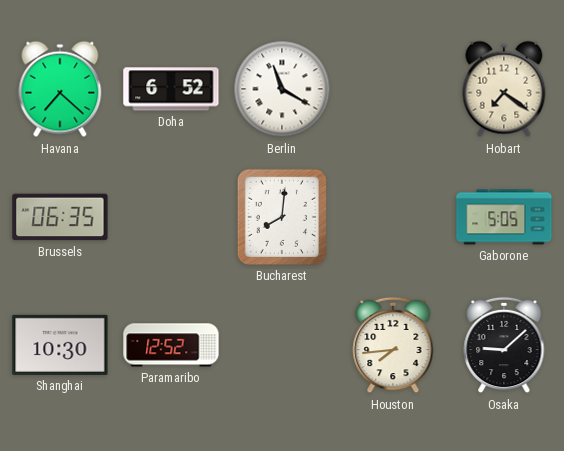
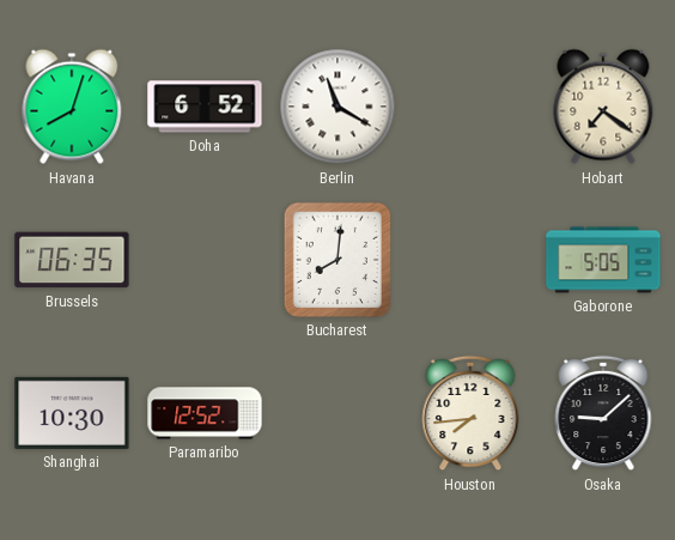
Havana: 7:22 -> 8:03
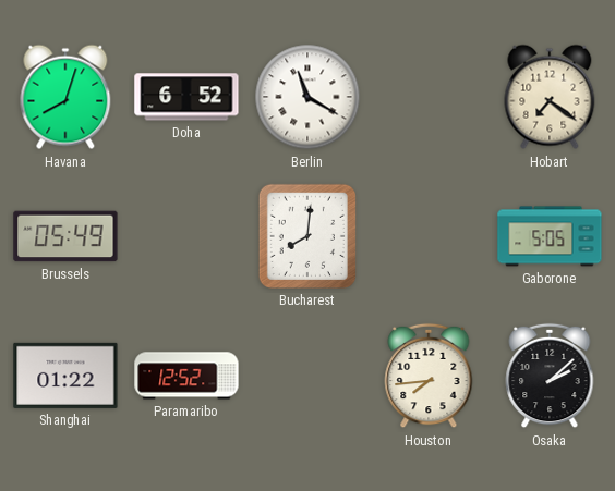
Brussels: 06:35 -> 05:49
Shanghai: 10:30 -> 01:22
Osaka: 9:08 -> 2:08
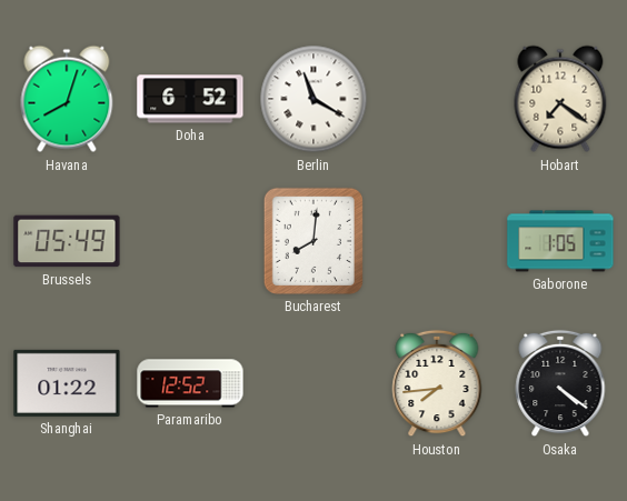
Gaborone: 5:05 -> 1:05
Osaka: 2:08 -> 4:21
